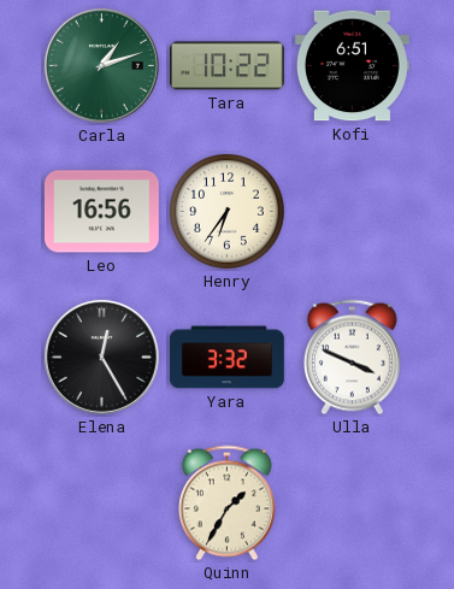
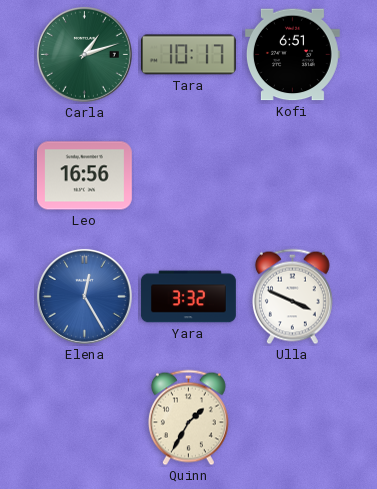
Tara: 10:22 -> 10:17
Henry: 6:36 -> none
Elena dial: black -> blue
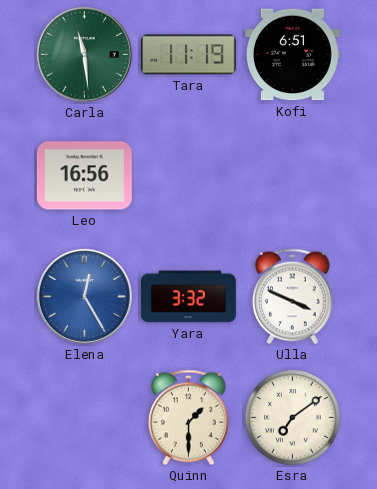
Carla: 1:12 -> 11:29
Tara: 10:17 -> 11:19
Quinn: 1:35 -> 1:30
Esra: none -> 7:09
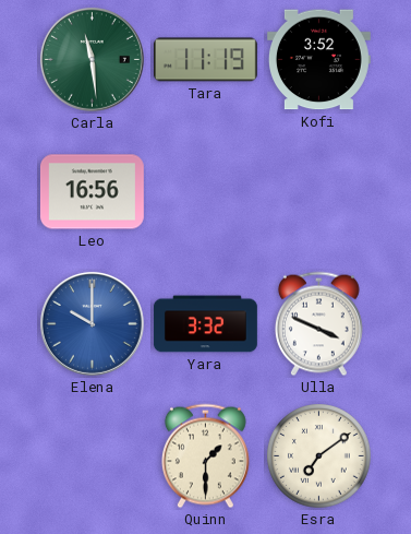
Kofi: 6:51 -> 3:52
Elena: 12:25 -> 10:00
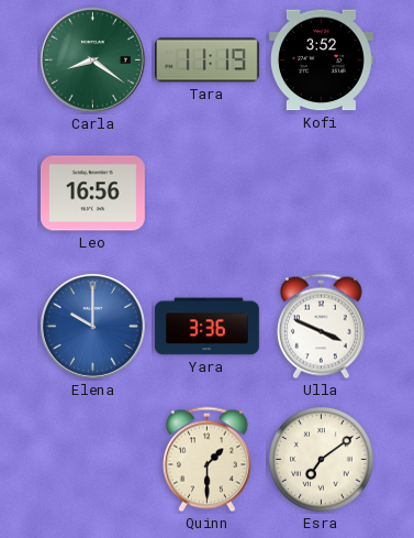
Carla: 11:29 -> 8:21
Yara: 3:32 -> 3:36
